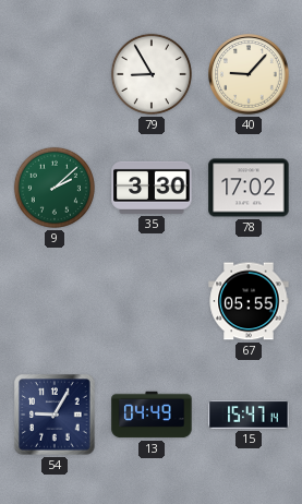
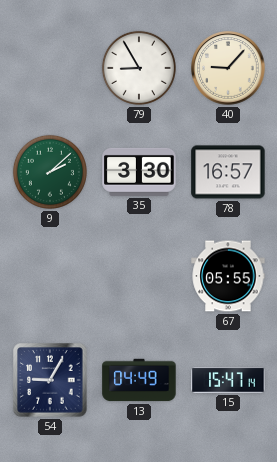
78: 17:02 -> 16:57
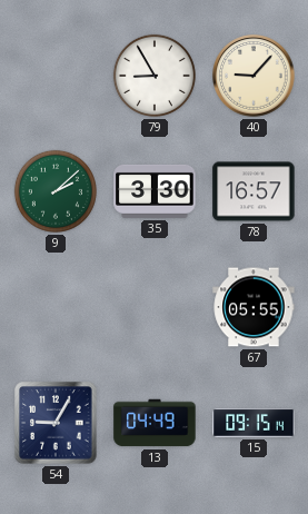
15: 15:47 -> 09:15
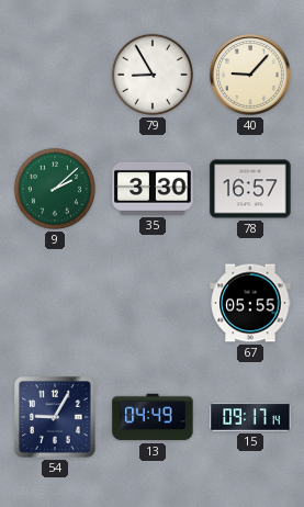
15: 09:15 -> 09:17
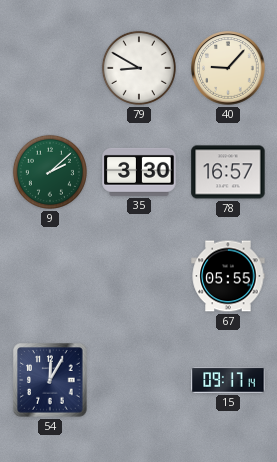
79: 8:55 -> 8:50
54: 9:05 -> 12:05
13: 04:49 -> none
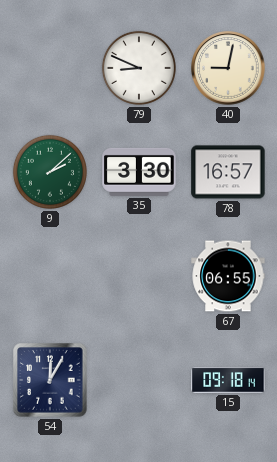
79: 8:50 -> 8:49
40: 9:07 -> 9:02
67: 05:55 -> 06:55
15: 09:17 -> 09:18
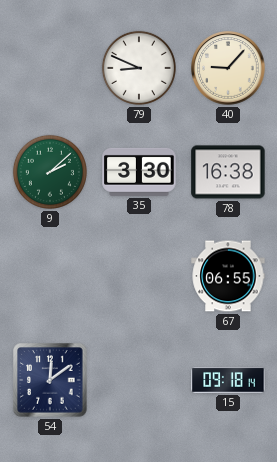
40: 9:02 -> 9:07
78: 16:57 -> 16:38
54: 12:05 -> 12:09
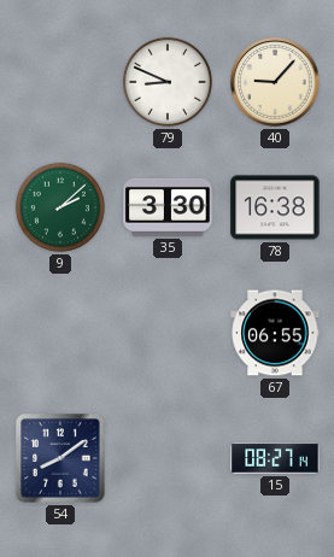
54: 12:09 -> 8:09
15: 09:18 -> 08:27
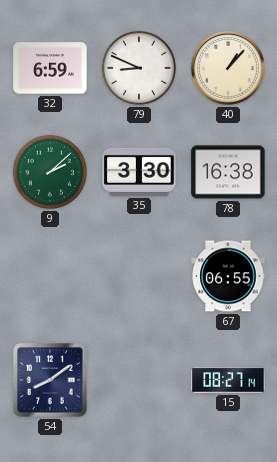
32: none -> 6:59
40: 9:07 -> 1:07
